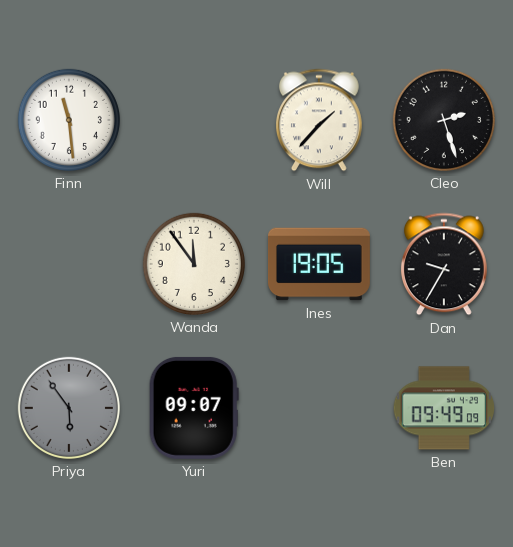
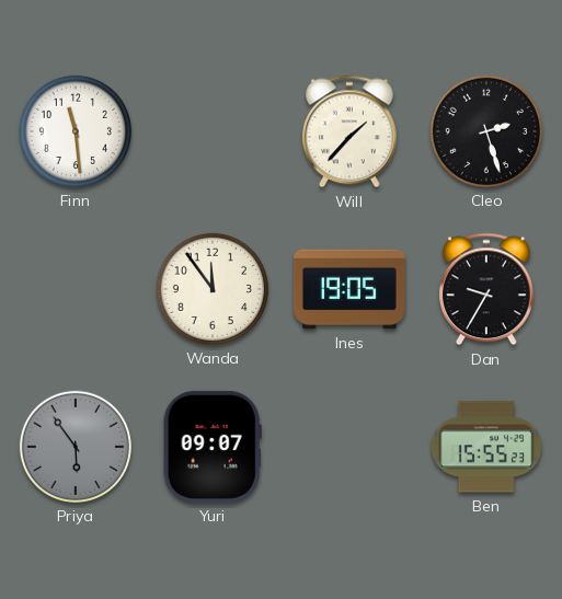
Ben: 09:49 -> 15:55
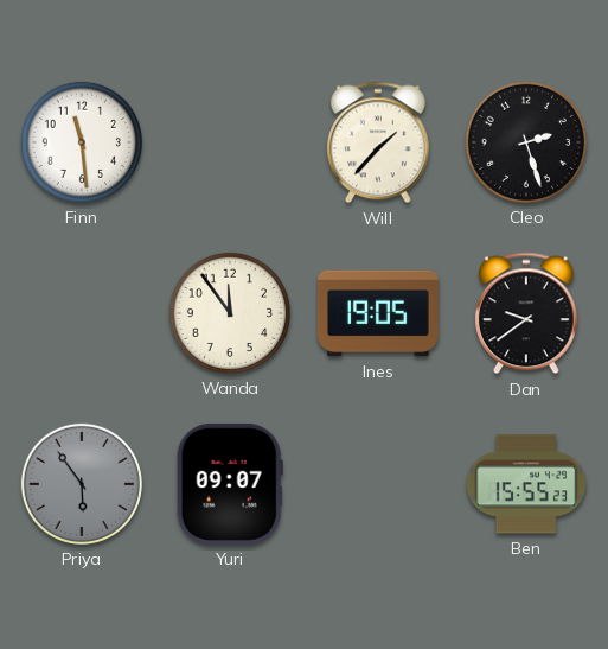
Dan: 9:35 -> 9:39
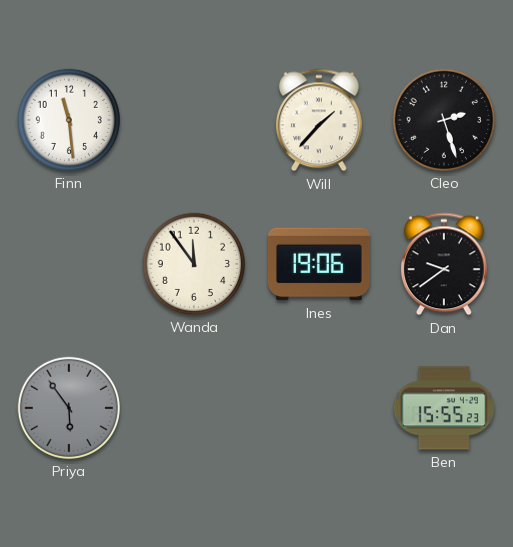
Ines: 19:05 -> 19:06
Yuri: 09:07 -> none
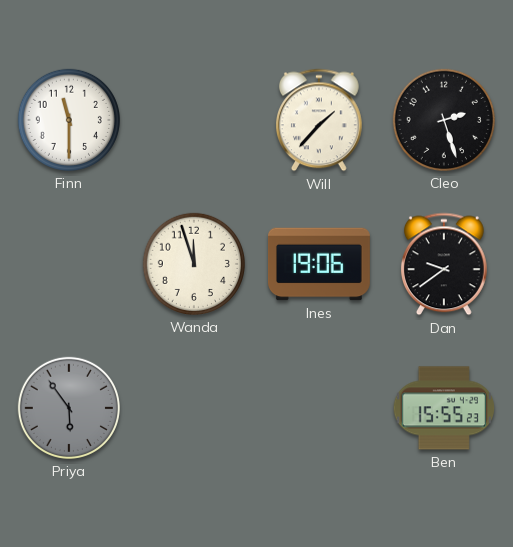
Finn: 11:29 -> 11:30
Wanda: 11:54 -> 11:57
